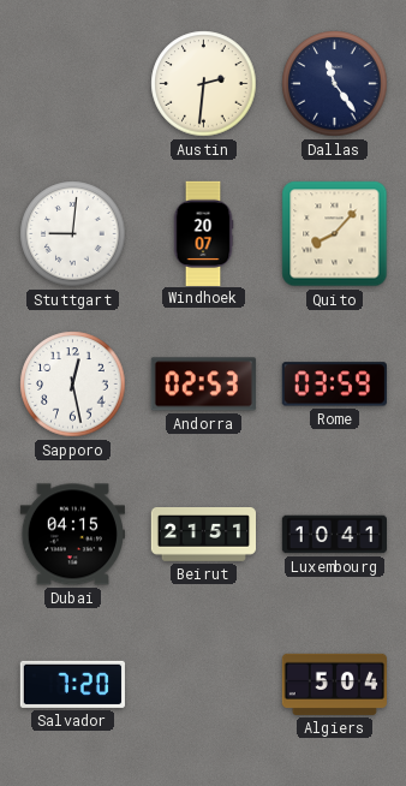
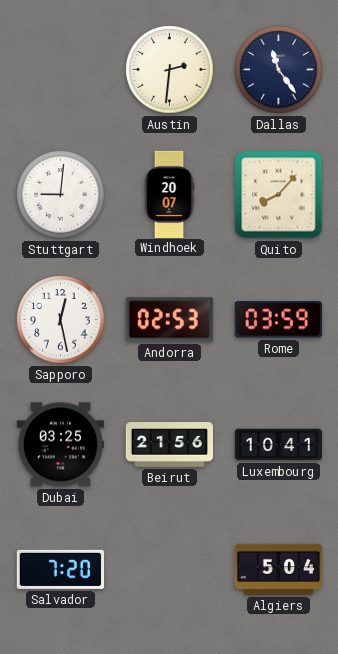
Dubai: 04:15 -> 03:25
Beirut: 21:51 -> 21:56
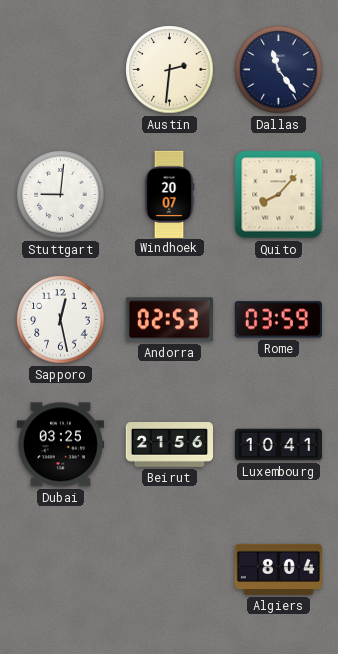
Salvador: 7:20 -> none
Algiers: 5:04 -> 8:04
